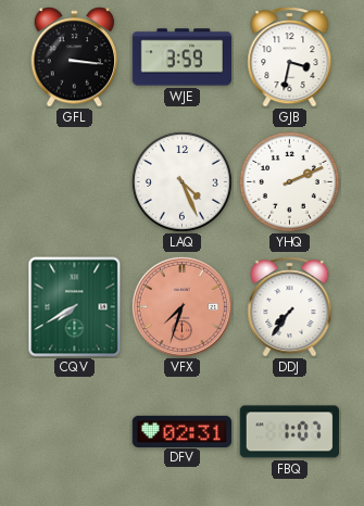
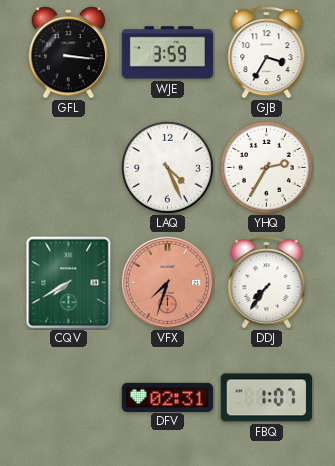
GJB: 3:32 -> 3:35
YHQ: 2:11 -> 2:35
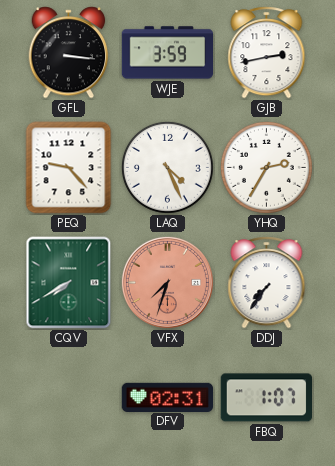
GJB: 3:35 -> 2:43
PEQ: none -> 9:23
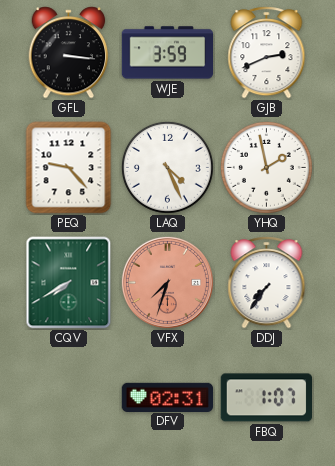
GJB: 2:43 -> 2:41
YHQ: 2:35 -> 1:58
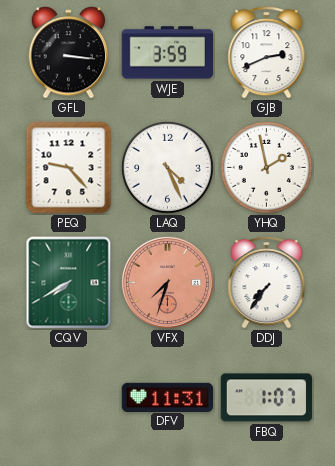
DFV: 02:31 -> 11:31
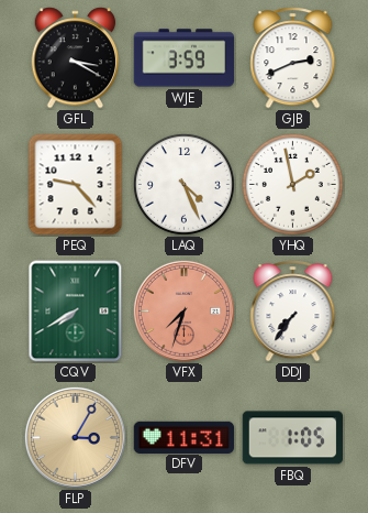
GFL: 3:16 -> 3:20
FLP: none -> 3:05
FBQ: 1:07 -> 1:05
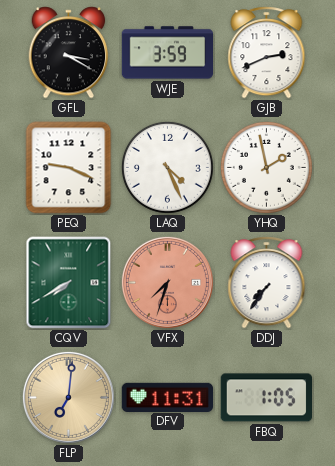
PEQ: 9:23 -> 9:19
FLP: 3:05 -> 7:01
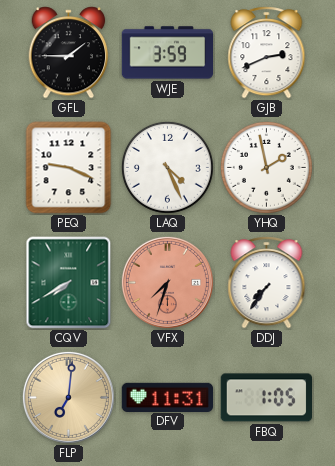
GFL: 3:20 -> 1:45
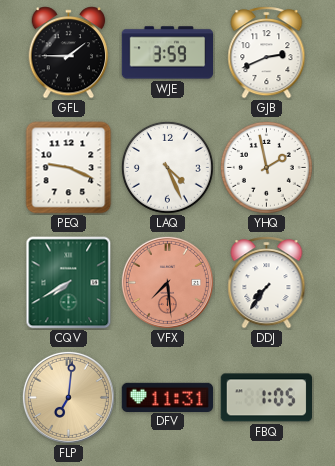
VFX: 7:33 -> 7:29
